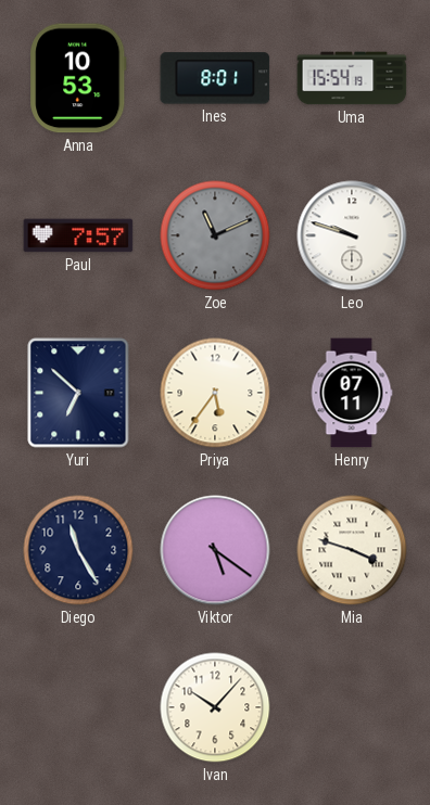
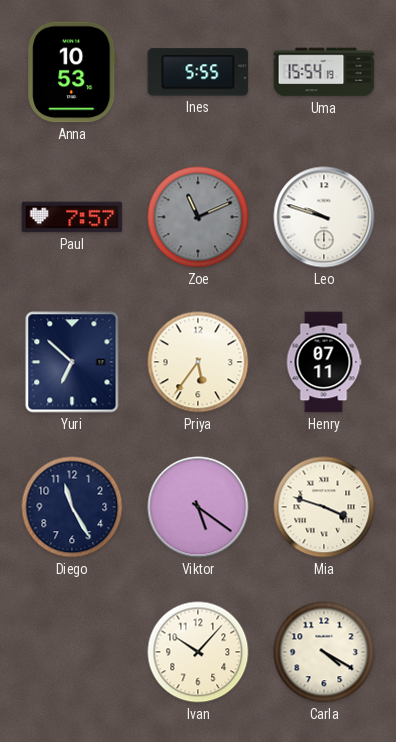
Ines: 8:01 -> 5:55
Carla: none -> 4:20
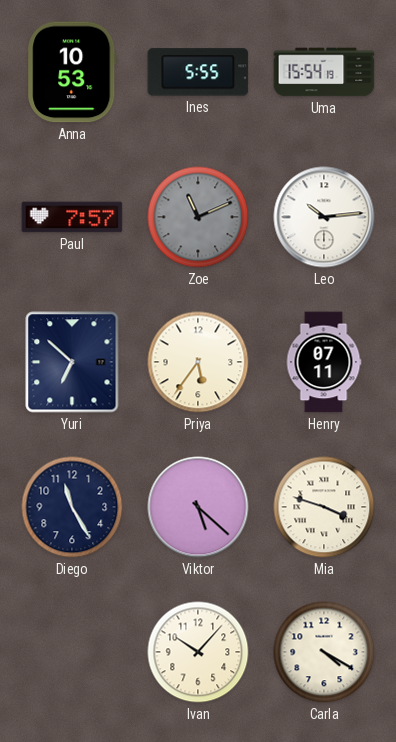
Leo: 9:48 -> 10:14
Viktor: 5:21 -> 5:22
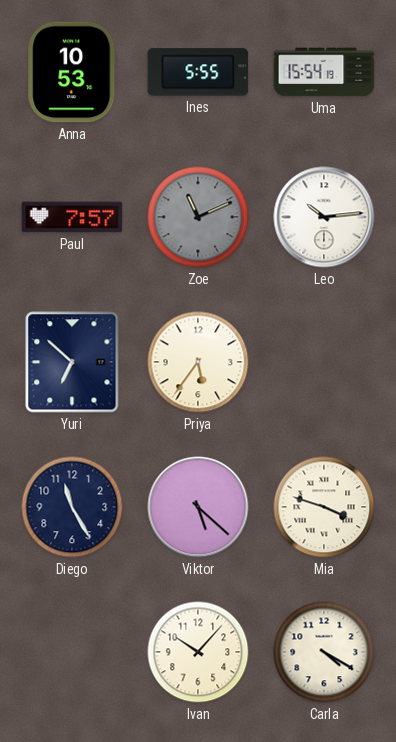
Henry: 07:11 -> none
